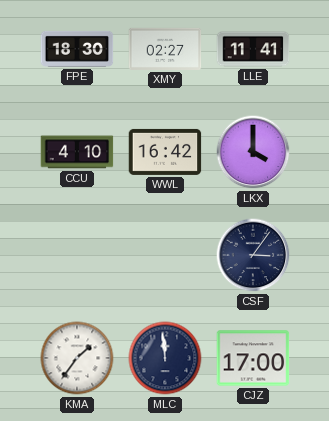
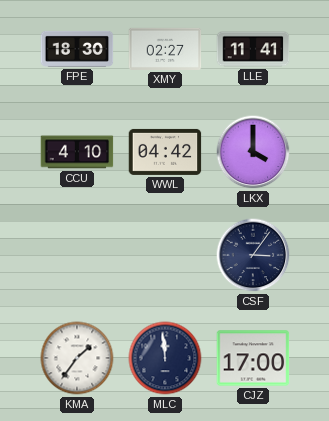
WWL: 16:42 -> 04:42
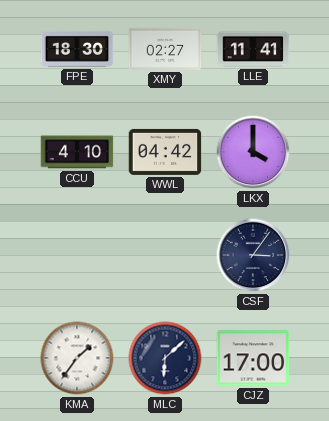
MLC: 11:59 -> 6:08
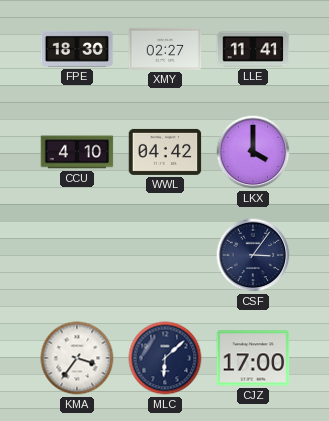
KMA: 1:36 -> 3:36
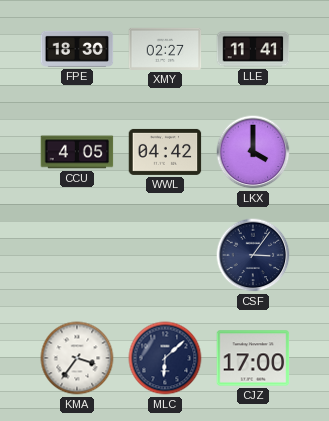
CCU: 4:10 -> 4:05
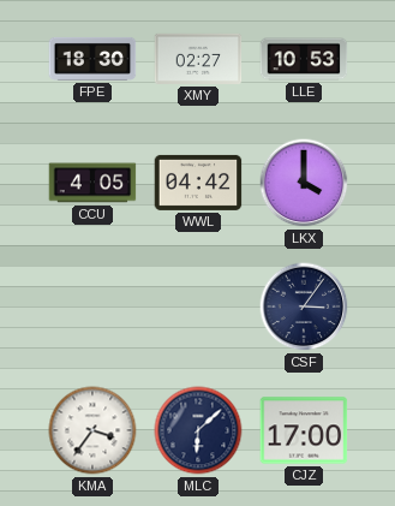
LLE: 11:41 -> 10:53
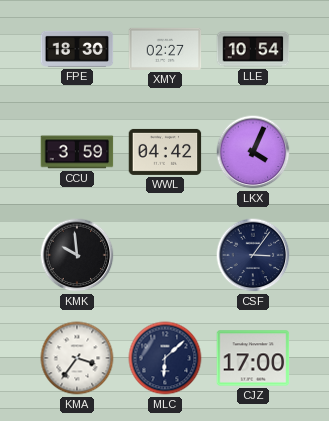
LLE: 10:53 -> 10:54
CCU: 4:05 -> 3:59
LKX: 4:00 -> 4:04
KMK: none -> 9:59
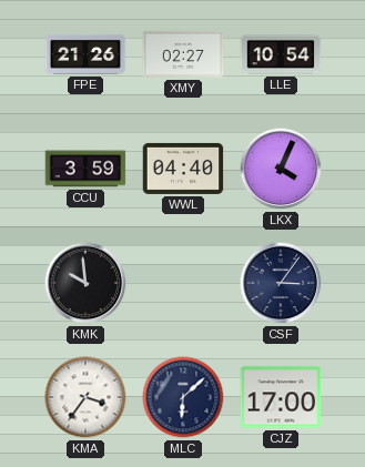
FPE: 18:30 -> 21:26
WWL: 04:42 -> 04:40
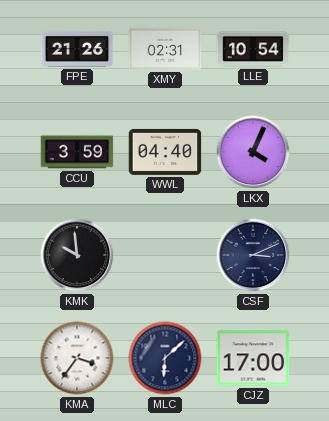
XMY: 02:27 -> 02:31
CSF: 3:06 -> 3:11
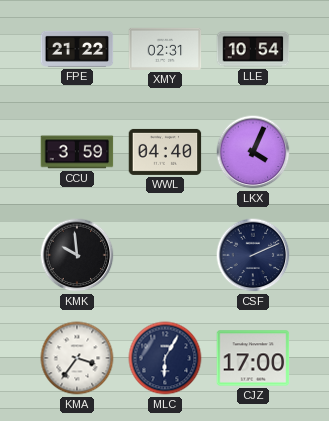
FPE: 21:26 -> 21:22
CSF: 3:11 -> 2:11
MLC: 6:08 -> 6:05
